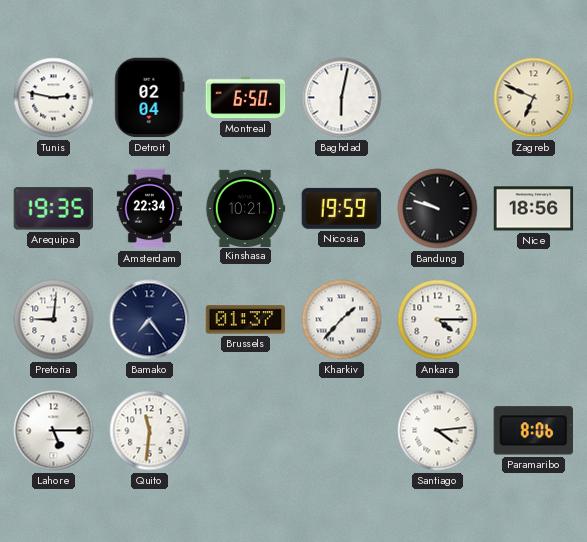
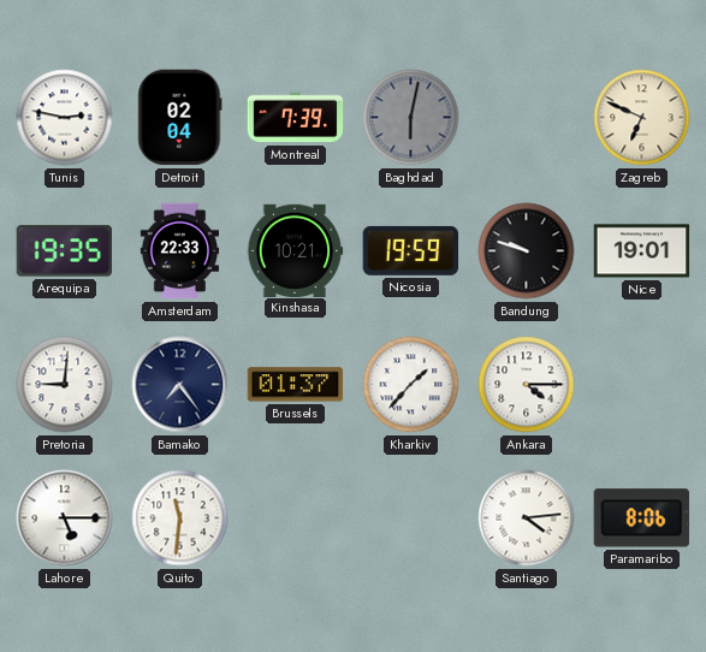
Montreal: 6:50 -> 7:39
Baghdad dial: white -> grey
Amsterdam: 22:34 -> 22:33
Nice: 18:56 -> 19:01
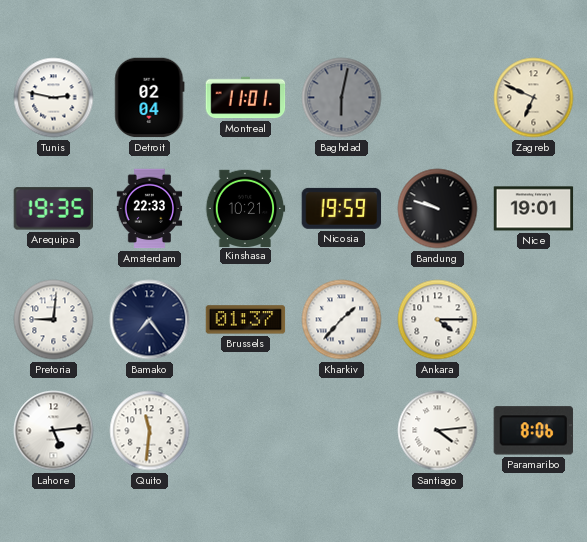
Montreal: 7:39 -> 11:01
Lahore: 5:15 -> 5:14
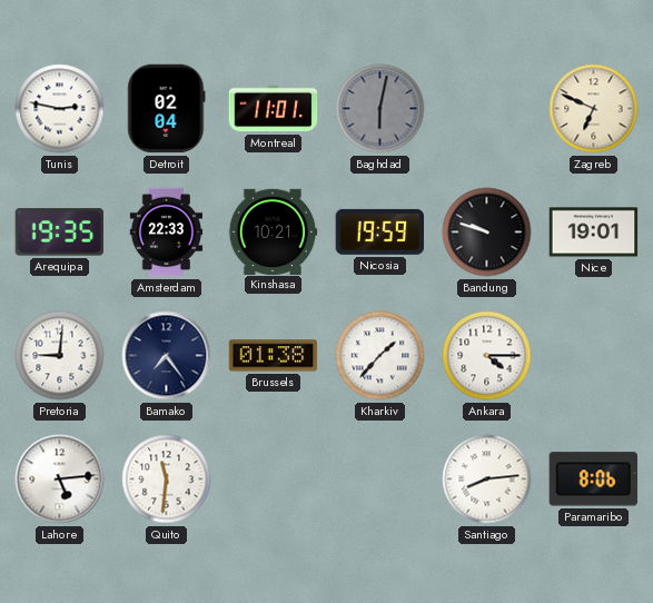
Brussels: 01:37 -> 01:38
Santiago: 4:14 -> 8:14
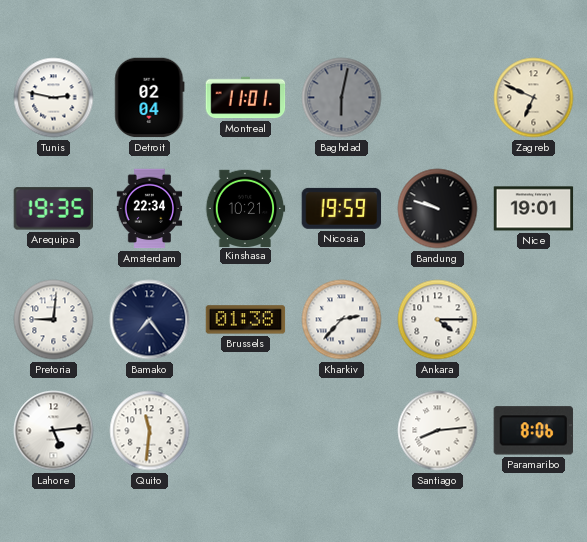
Amsterdam: 22:33 -> 22:34
Kharkiv: 1:37 -> 2:37
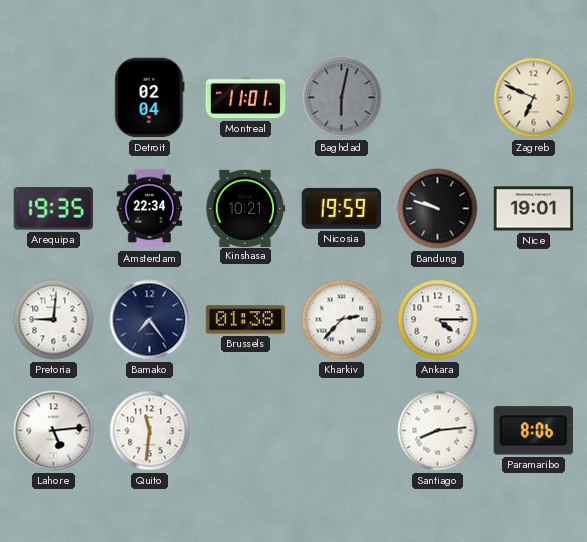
Tunis: 2:47 -> none
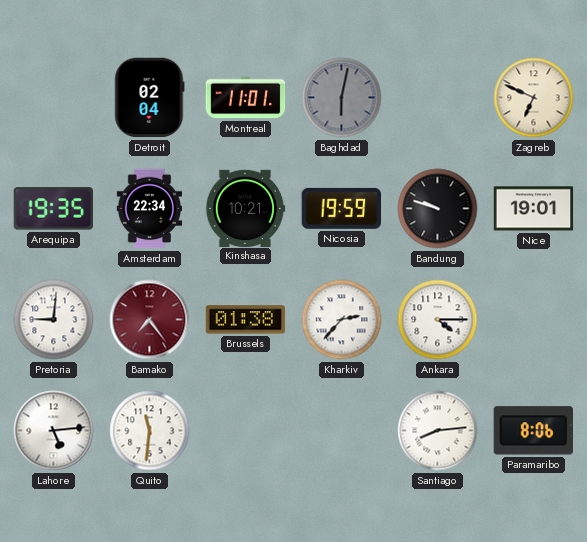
Bamako dial: navy -> burgundy
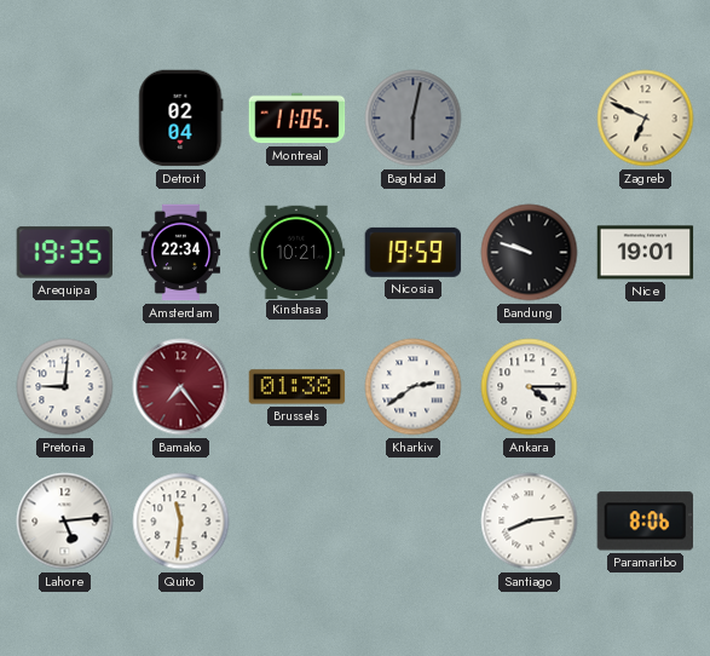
Montreal: 11:01 -> 11:05
Kharkiv: 2:37 -> 2:39
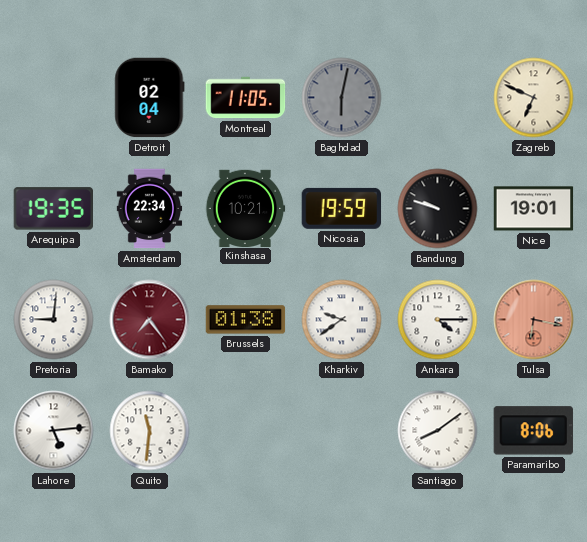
Kharkiv: 2:39 -> 9:39
Tulsa: none -> 6:17
Santiago: 8:14 -> 8:09
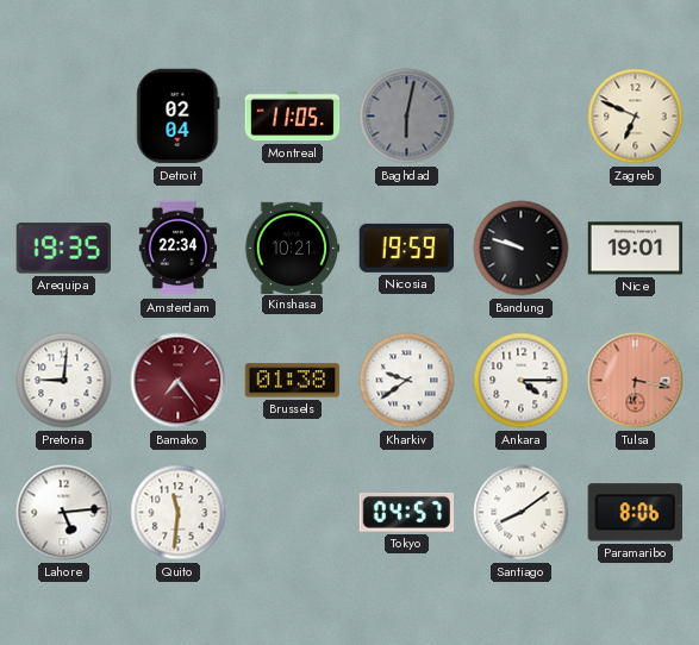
Tokyo: none -> 04:57
